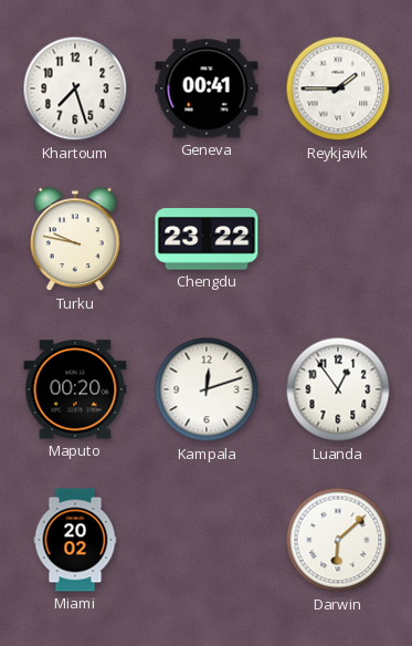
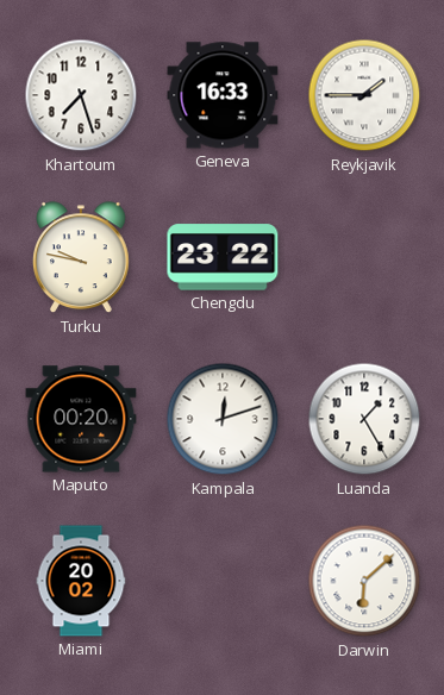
Geneva: 00:41 -> 16:33
Luanda: 12:54 -> 1:25
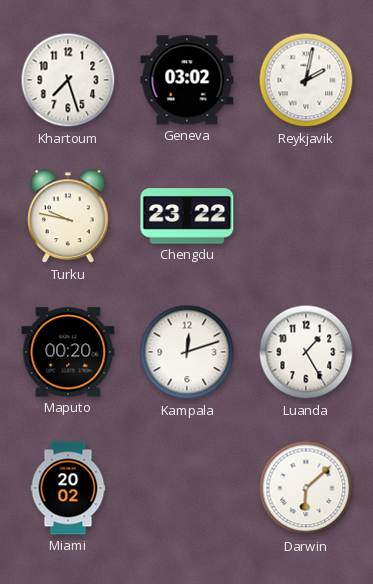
Geneva: 16:33 -> 03:02
Reykjavik: 1:45 -> 2:02
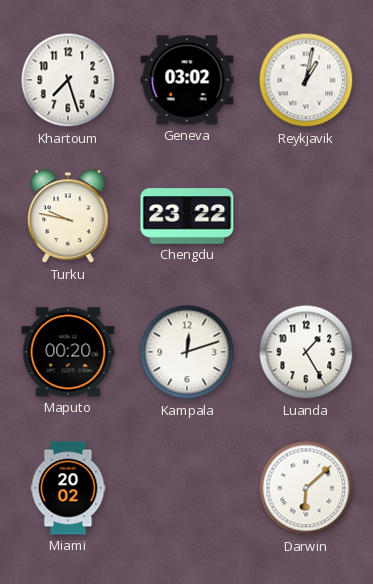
Reykjavik: 2:02 -> 1:02
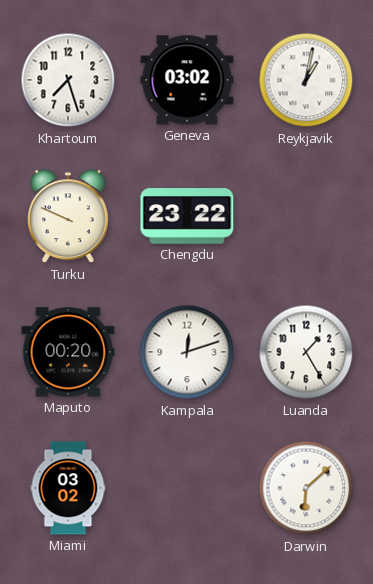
Turku: 9:47 -> 9:49
Miami: 20:02 -> 03:02
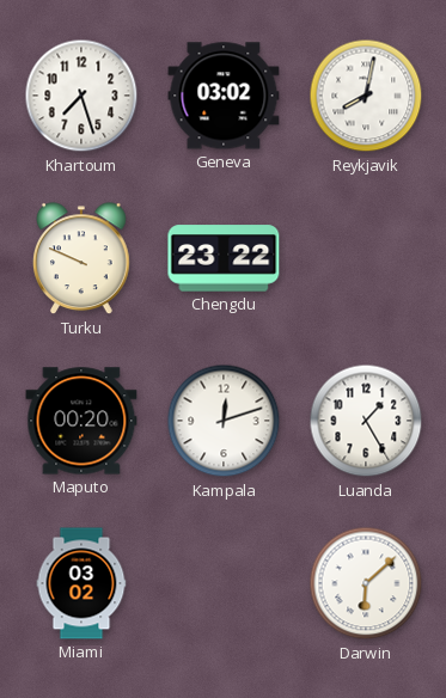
Reykjavik: 1:02 -> 8:02
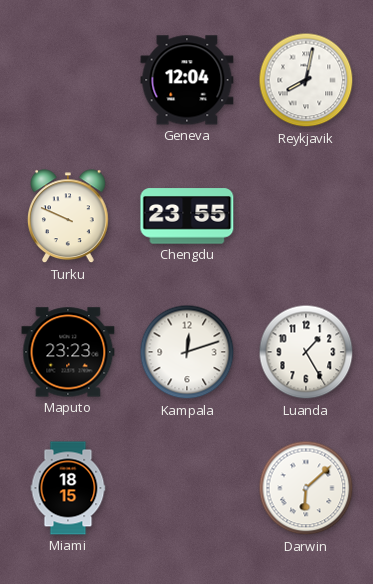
Khartoum: 7:27 -> none
Geneva: 03:02 -> 12:04
Chengdu: 23:22 -> 23:55
Maputo: 00:20 -> 23:23
Miami: 03:02 -> 18:15
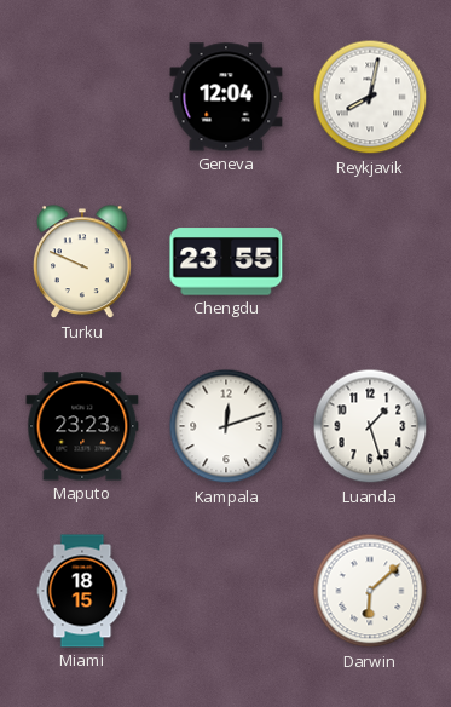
Luanda: 1:25 -> 1:27
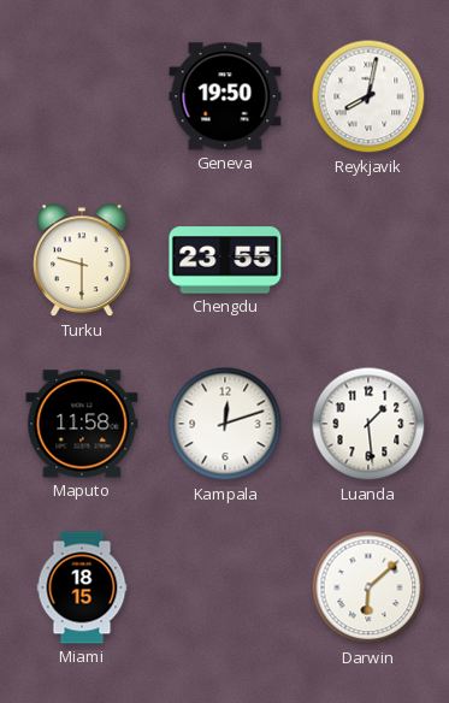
Geneva: 12:04 -> 19:50
Turku: 9:49 -> 9:30
Maputo: 23:23 -> 11:58
Luanda: 1:27 -> 1:29
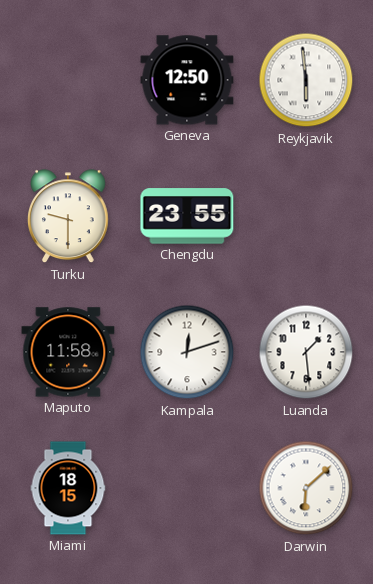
Geneva: 19:50 -> 12:50
Reykjavik: 8:02 -> 5:59
